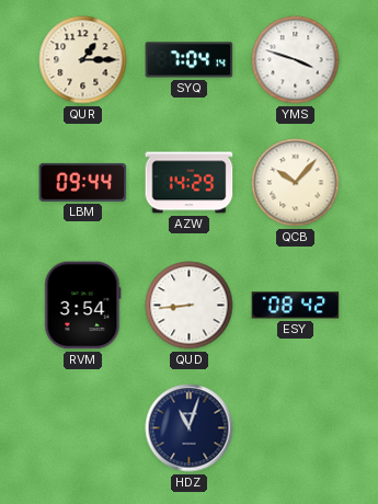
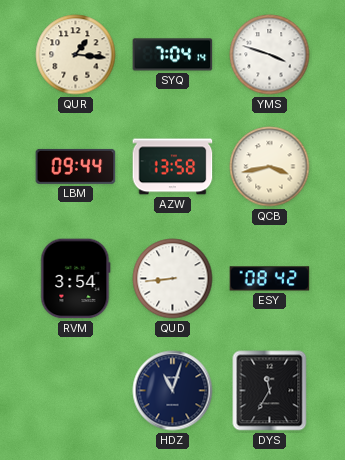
QUR: 1:15 -> 1:16
AZW: 14:29 -> 13:58
QCB: 10:07 -> 3:43
DYS: none -> 11:35
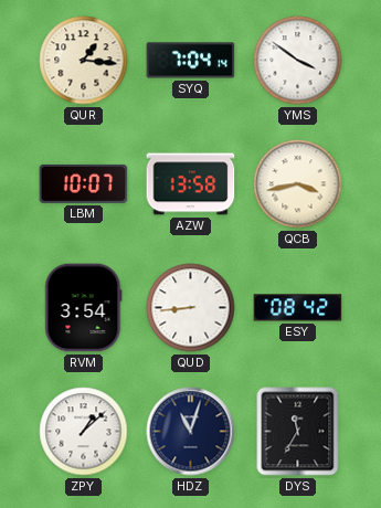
YMS: 3:48 -> 3:51
LBM: 09:44 -> 10:07
ZPY: none -> 1:08
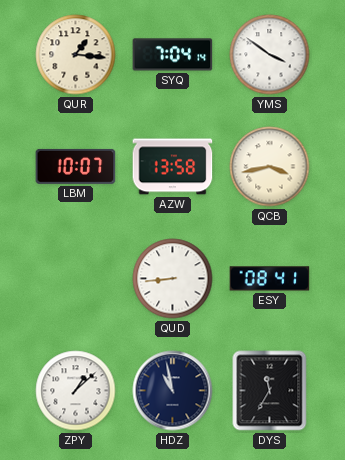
RVM: 3:54 -> none
ESY: 08:42 -> 08:41
HDZ: 11:03 -> 10:58
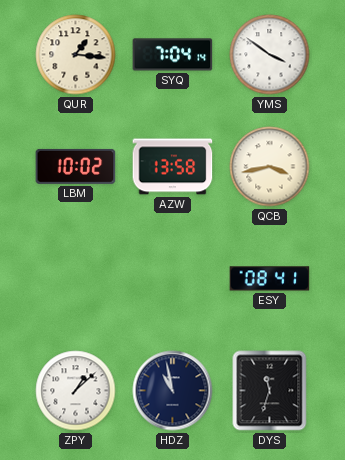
LBM: 10:07 -> 10:02
QUD: 8:44 -> none
DYS: 11:35 -> 11:33
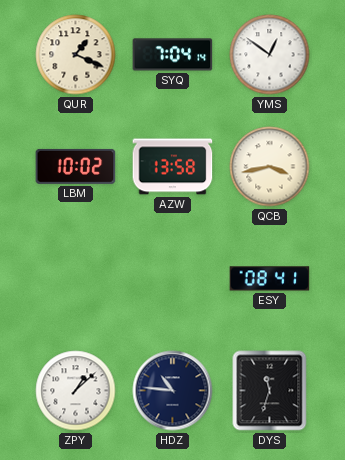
QUR: 1:16 -> 1:19
YMS: 3:51 -> 12:51
HDZ: 10:58 -> 10:46
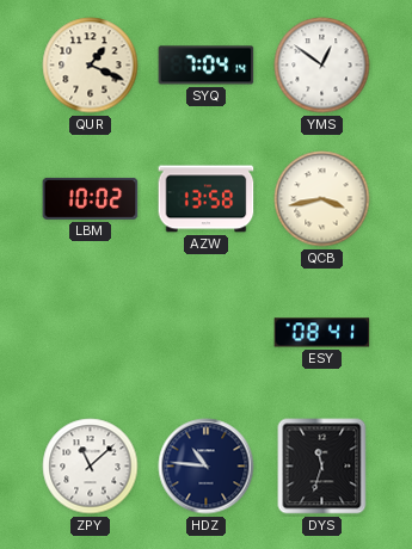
ZPY: 1:08 -> 11:08
